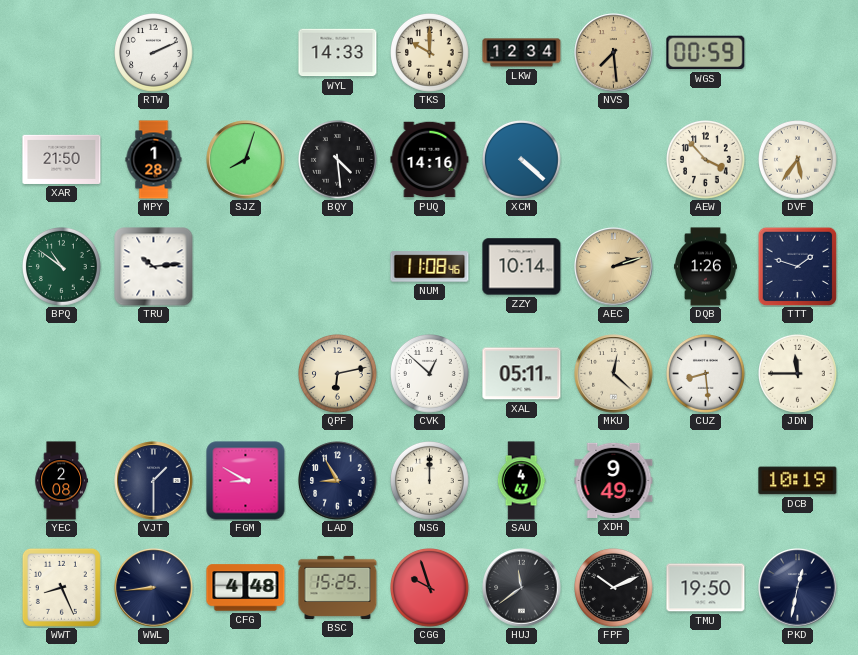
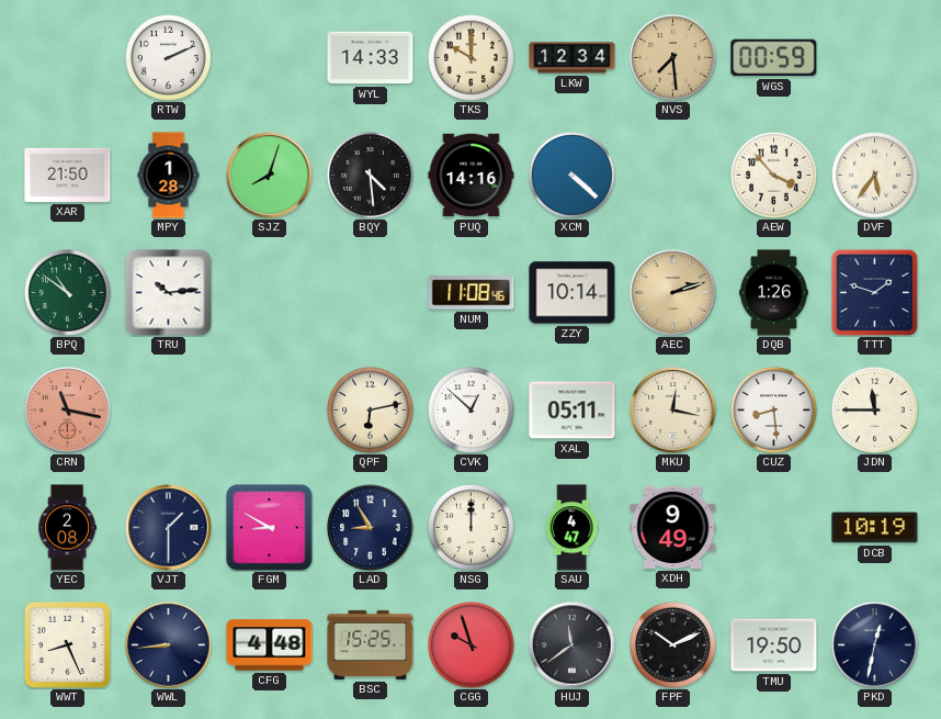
CRN: none -> 11:17
MKU: 12:22 -> 12:17
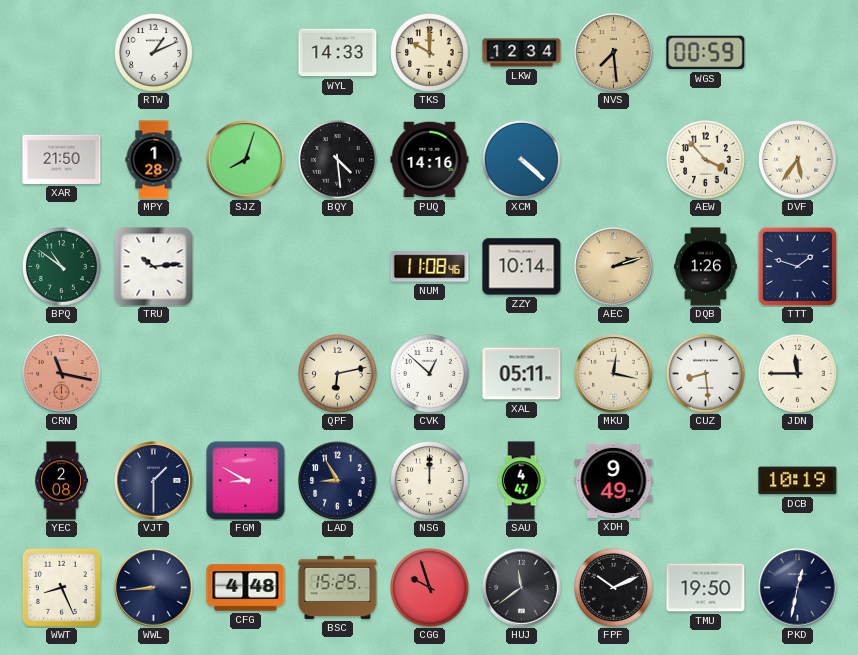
RTW: 2:11 -> 1:11
